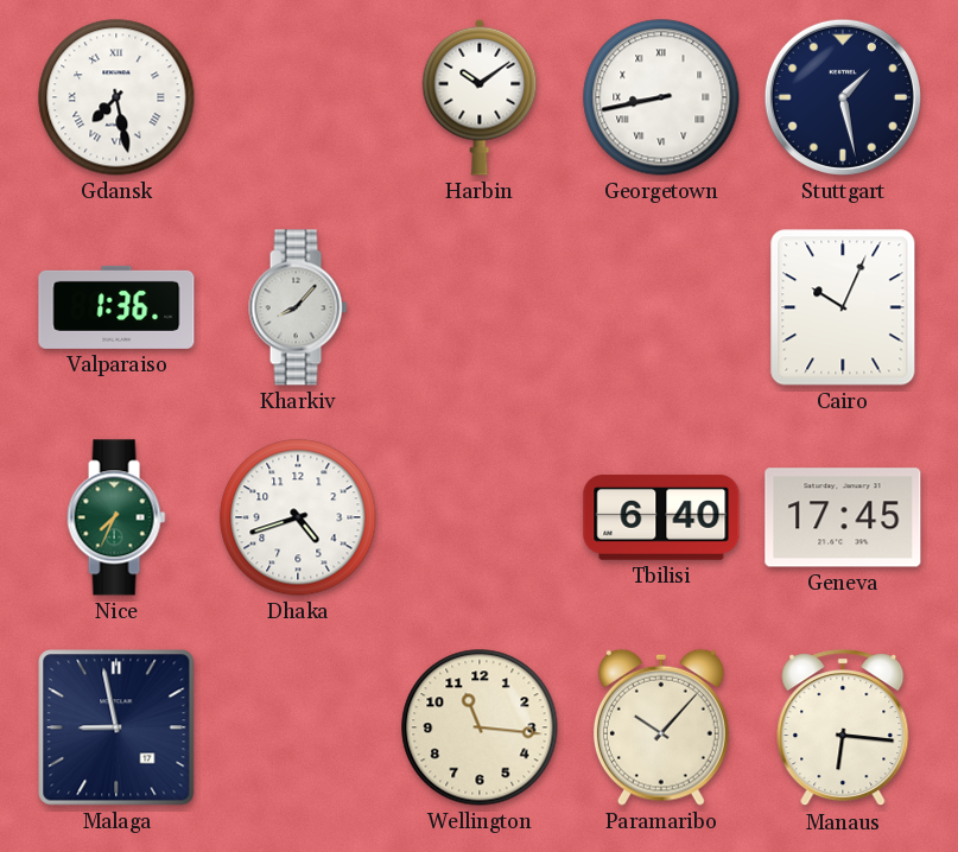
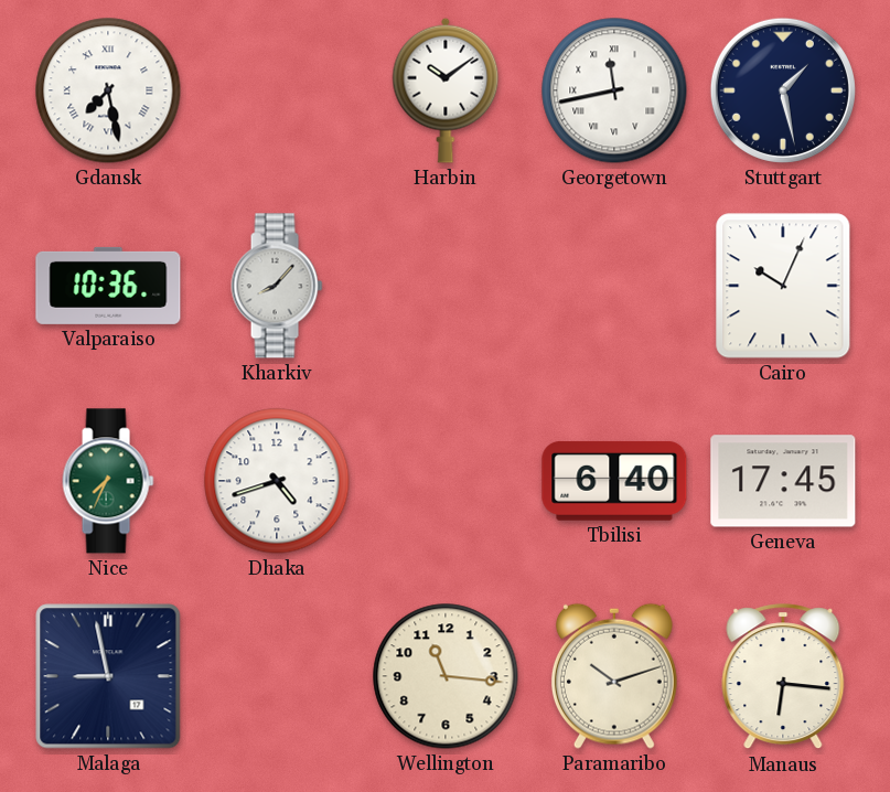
Georgetown: 8:43 -> 11:43
Valparaiso: 1:36 -> 10:36
Paramaribo: 10:07 -> 10:12
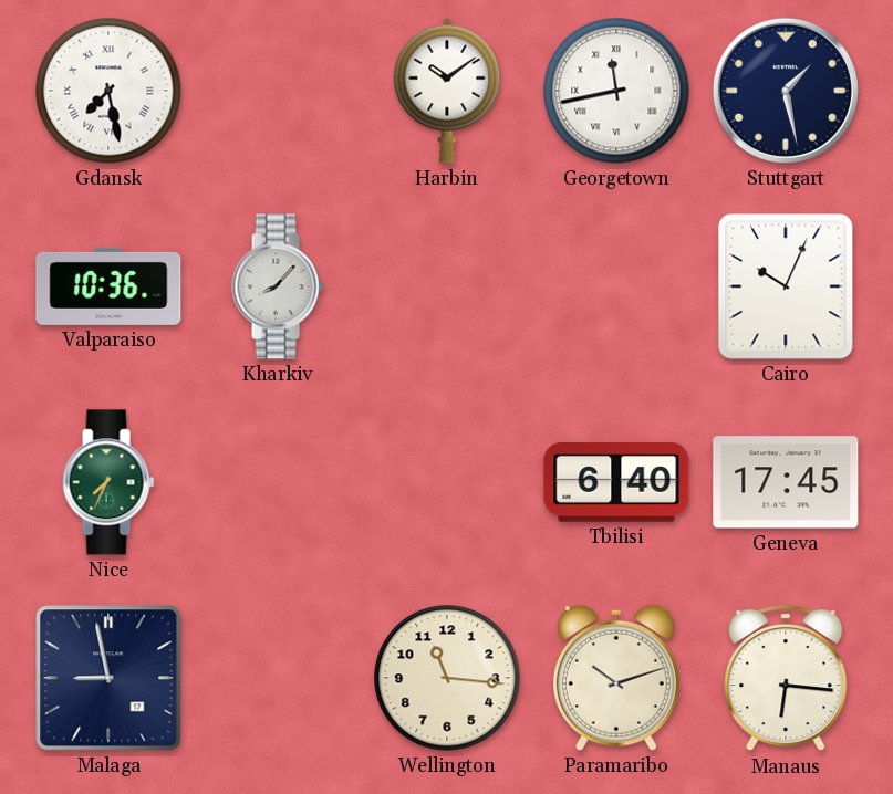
Dhaka: 4:42 -> none
